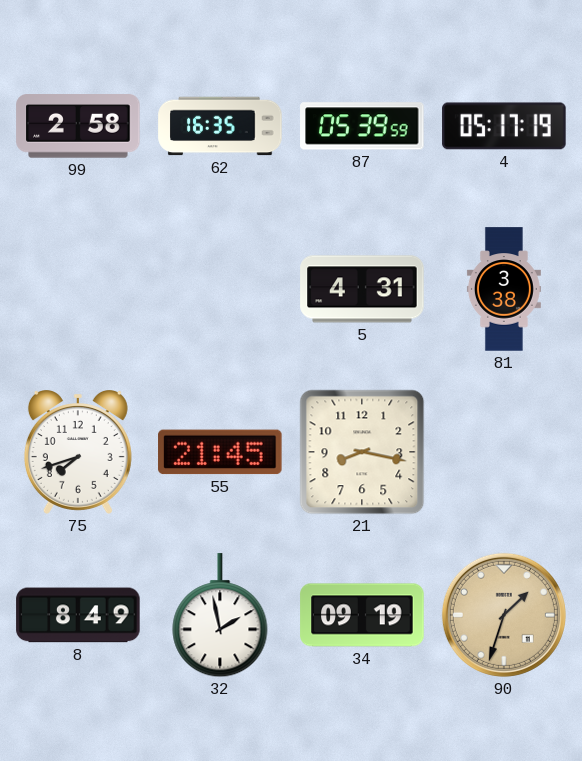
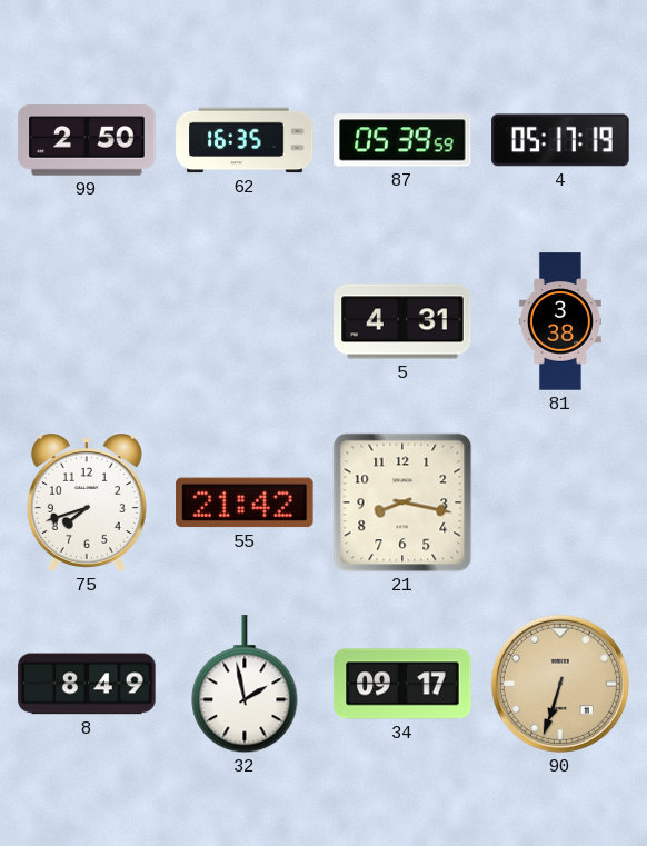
99: 2:58 -> 2:50
55: 21:45 -> 21:42
34: 09:19 -> 09:17
90: 1:33 -> 6:33
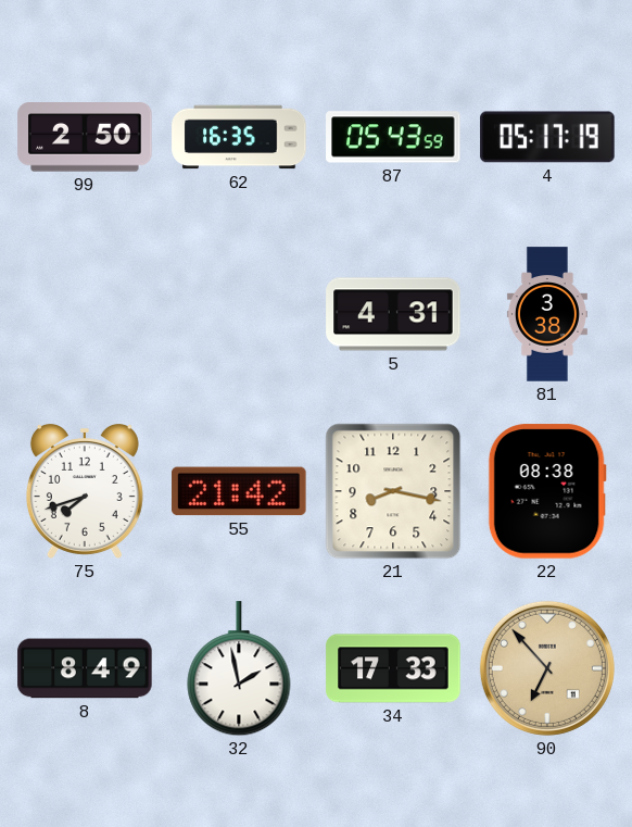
87: 05:39 -> 05:43
22: none -> 08:38
34: 09:17 -> 17:33
90: 6:33 -> 6:53
